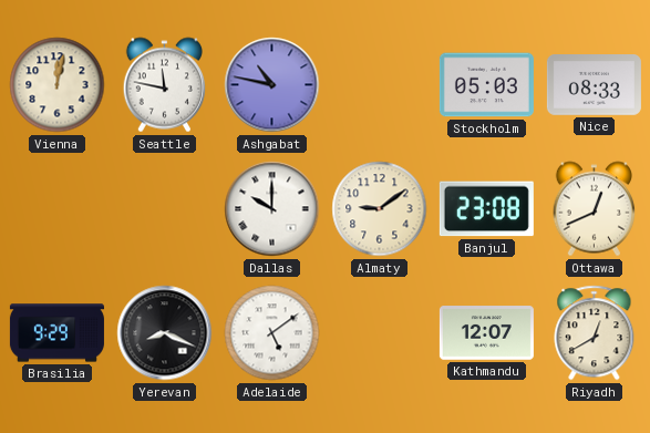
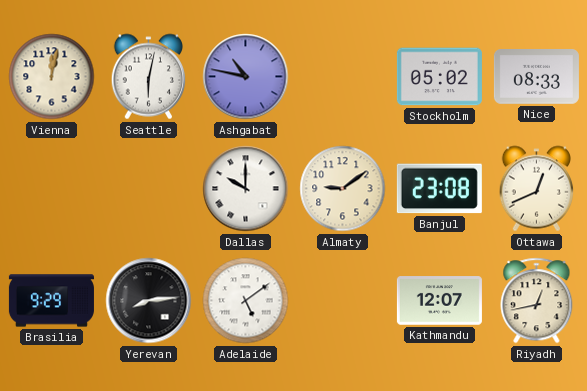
Seattle: 11:47 -> 6:02
Stockholm: 05:03 -> 05:02
Yerevan: 8:19 -> 8:14
Riyadh: 12:40 -> 12:43
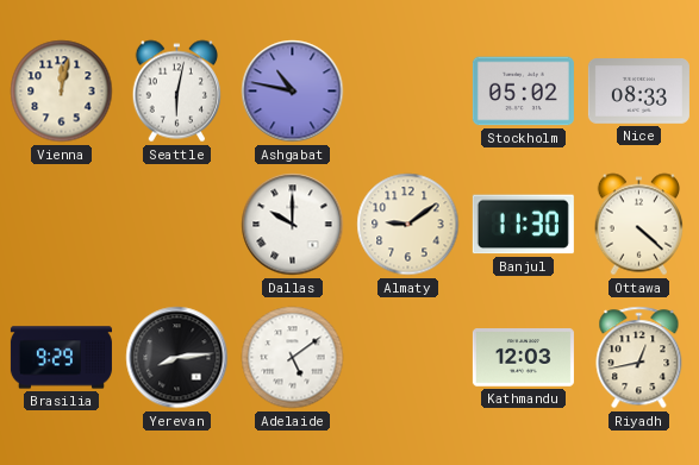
Banjul: 23:08 -> 11:30
Ottawa: 12:41 -> 4:22
Kathmandu: 12:07 -> 12:03
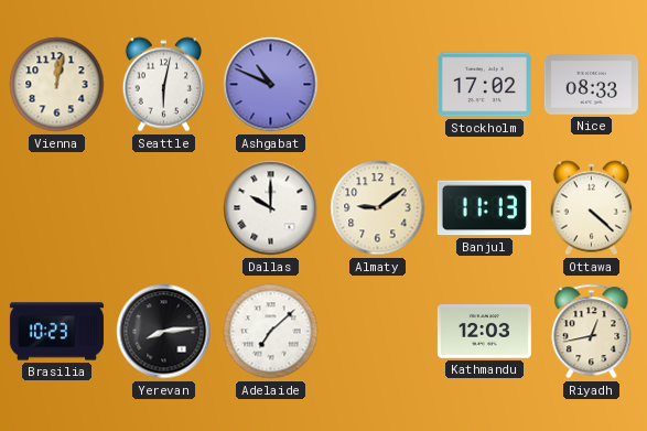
Ashgabat: 10:47 -> 10:49
Stockholm: 05:02 -> 17:02
Banjul: 11:30 -> 11:13
Brasilia: 9:29 -> 10:23
Adelaide: 5:09 -> 7:08
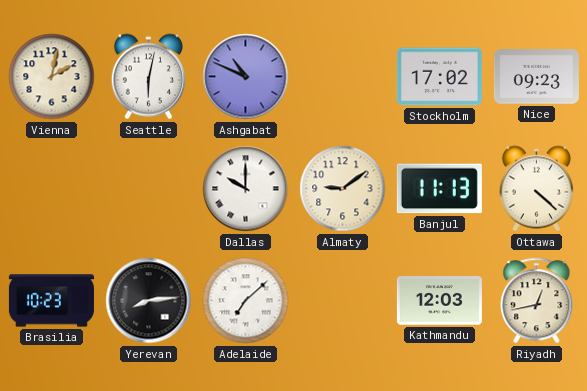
Vienna: 12:02 -> 2:02
Nice: 08:33 -> 09:23
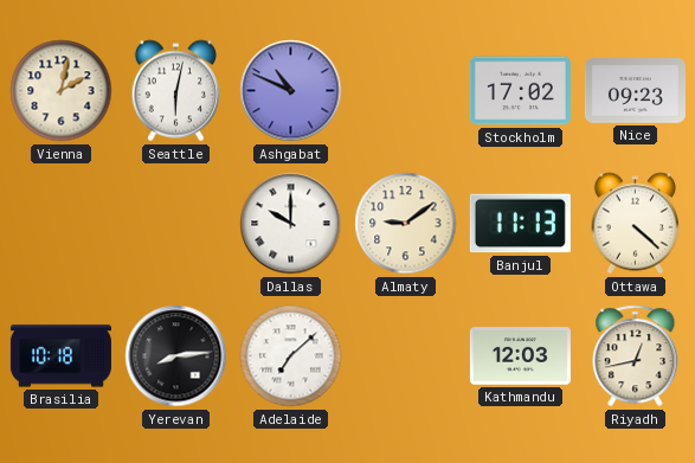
Brasilia: 10:23 -> 10:18
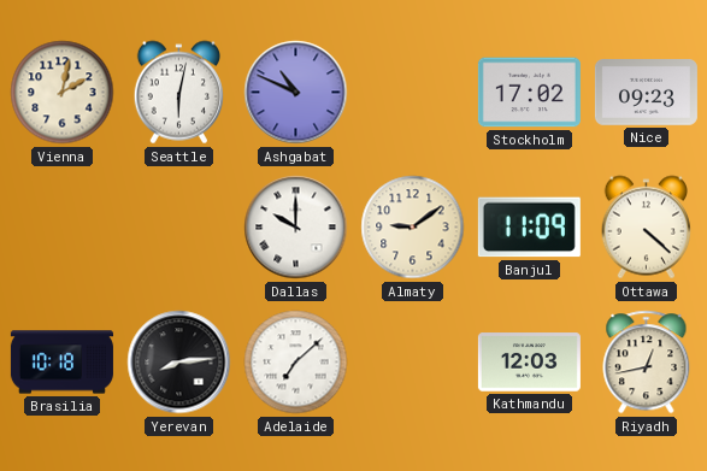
Banjul: 11:13 -> 11:09
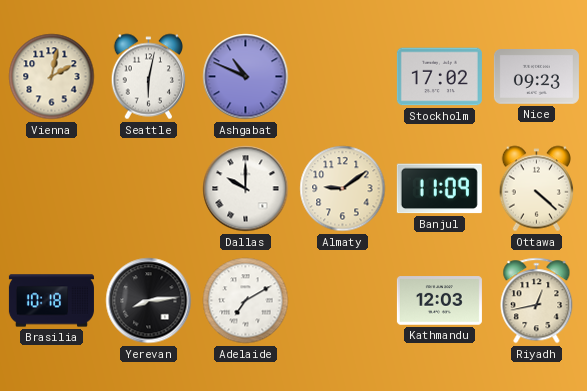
Adelaide: 7:08 -> 7:10
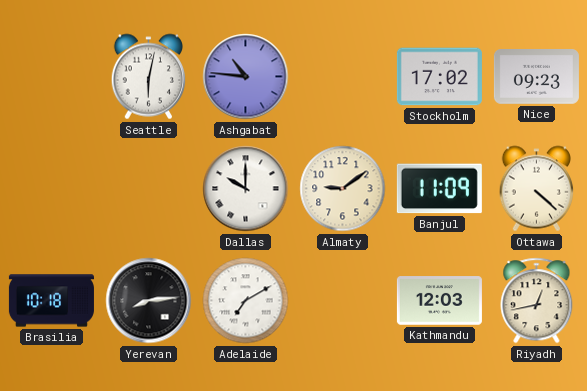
Vienna: 2:02 -> none
Ashgabat: 10:49 -> 10:46
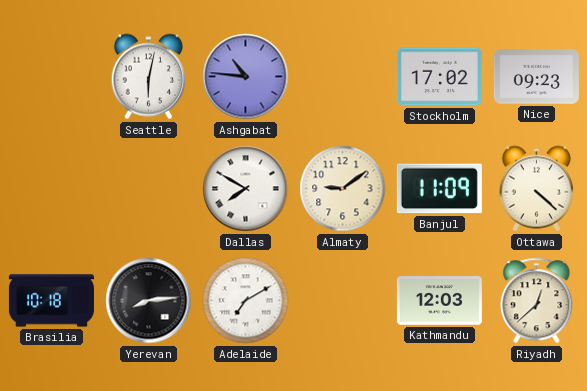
Dallas: 10:00 -> 7:50
Riyadh: 12:43 -> 12:38
